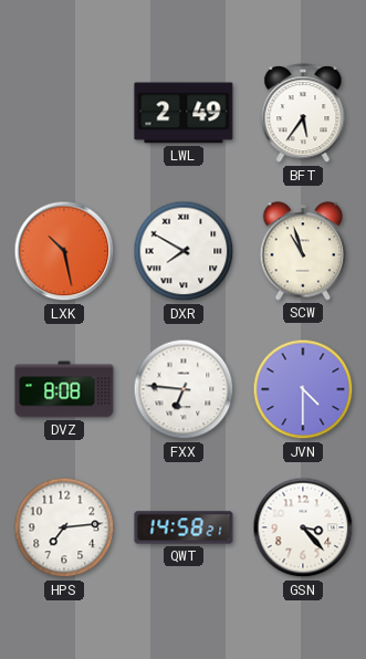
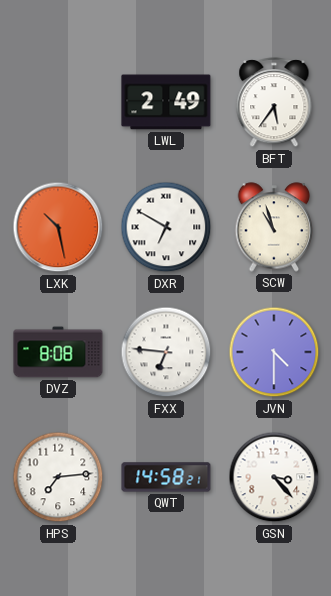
DXR: 7:50 -> 6:50
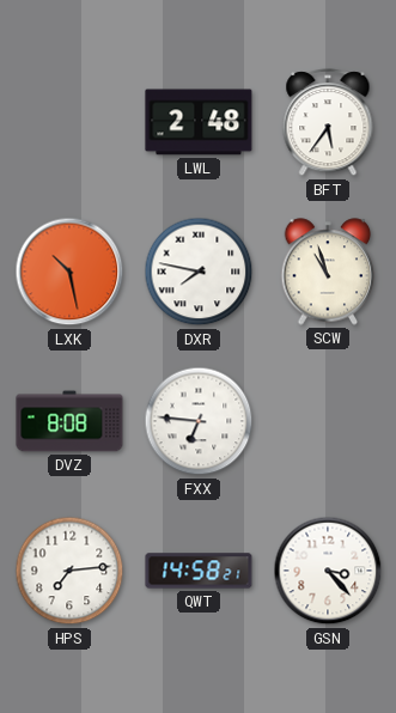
LWL: 2:49 -> 2:48
DXR: 6:50 -> 7:47
JVN: 4:30 -> none
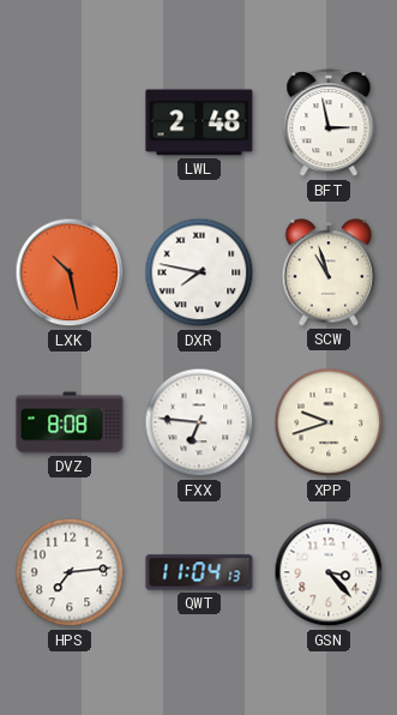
BFT: 5:36 -> 2:58
XPP: none -> 9:42
QWT: 14:58 -> 11:04
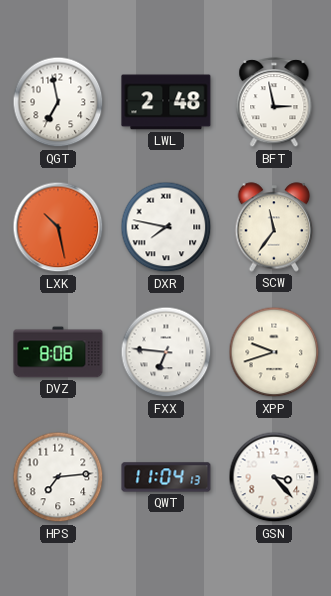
QGT: none -> 6:58
SCW: 10:57 -> 11:36
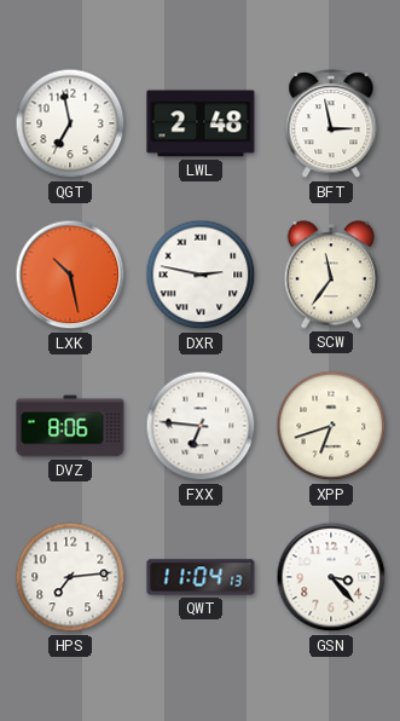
DXR: 7:47 -> 2:47
DVZ: 8:08 -> 8:06
XPP: 9:42 -> 6:42
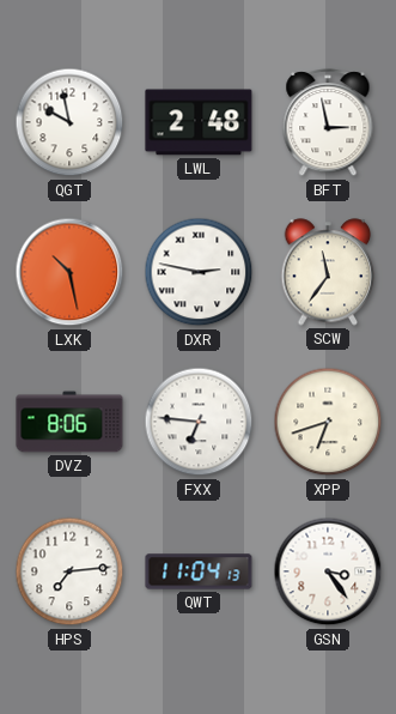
QGT: 6:58 -> 9:58
GSN: 3:23 -> 3:24
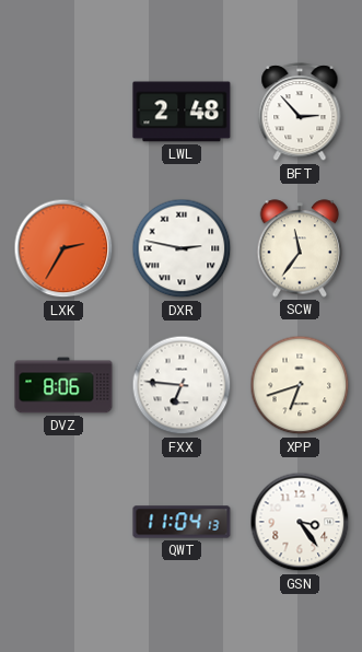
QGT: 9:58 -> none
BFT: 2:58 -> 2:53
LXK: 10:28 -> 2:35
HPS: 7:14 -> none
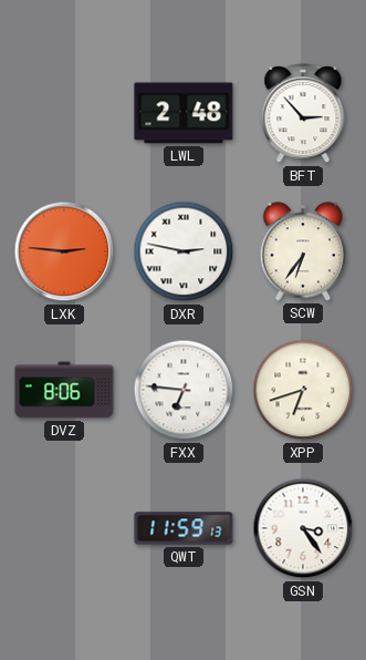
LXK: 2:35 -> 2:46
SCW: 11:36 -> 6:36
QWT: 11:04 -> 11:59
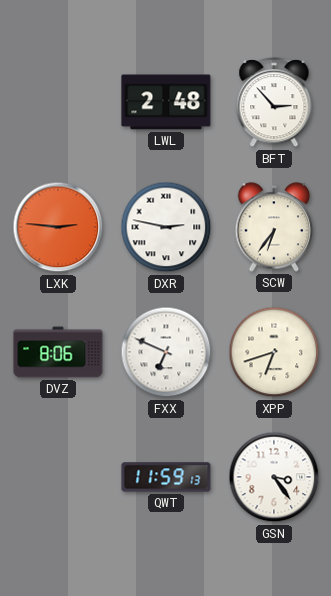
FXX: 6:46 -> 6:49
